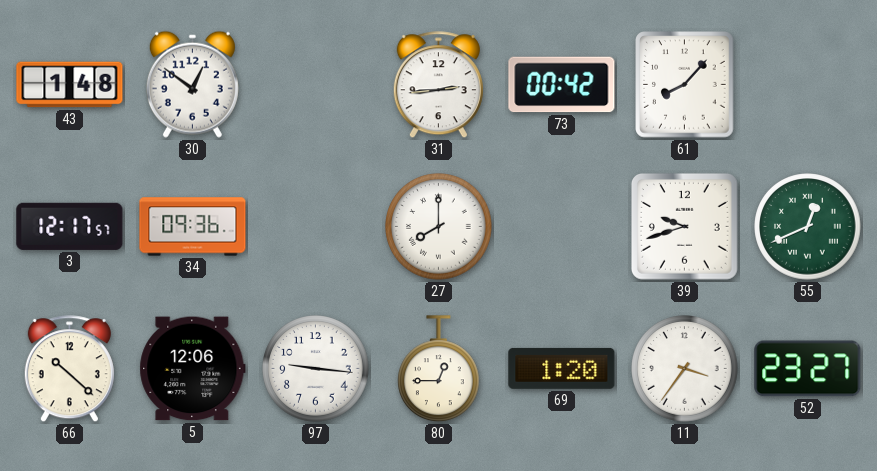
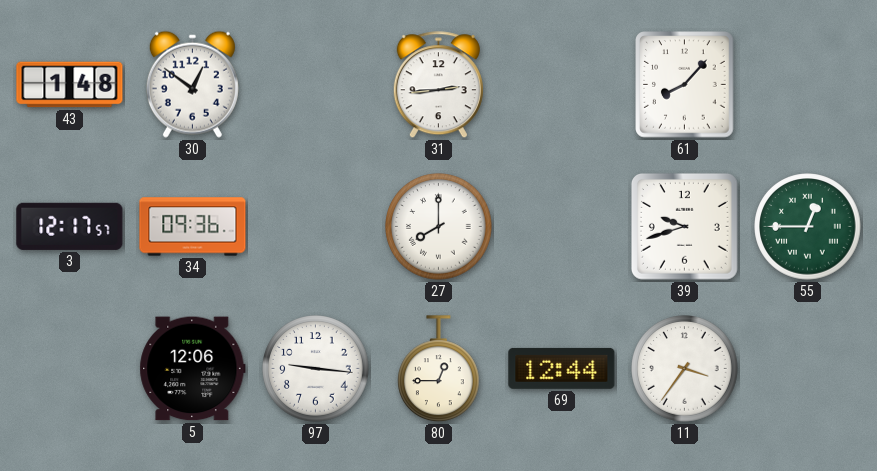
73: 00:42 -> none
55: 12:41 -> 12:45
66: 10:22 -> none
69: 1:20 -> 12:44
52: 23:27 -> none
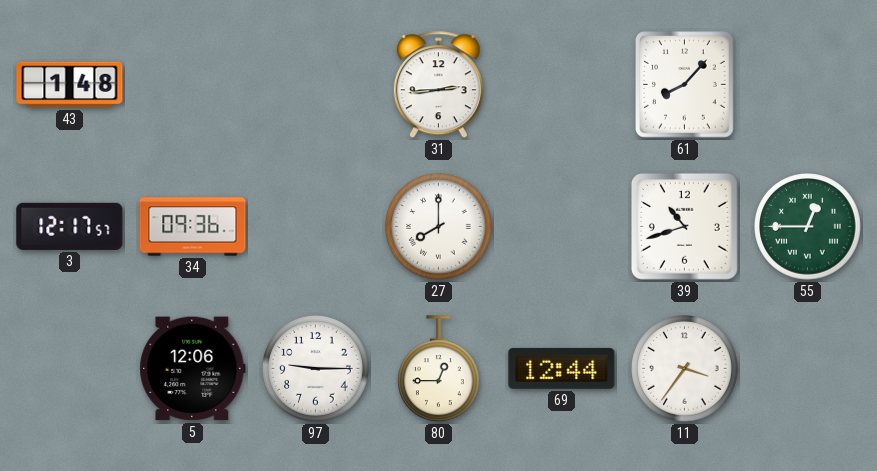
30: 12:51 -> none
39: 9:42 -> 10:42
97: 9:16 -> 9:15
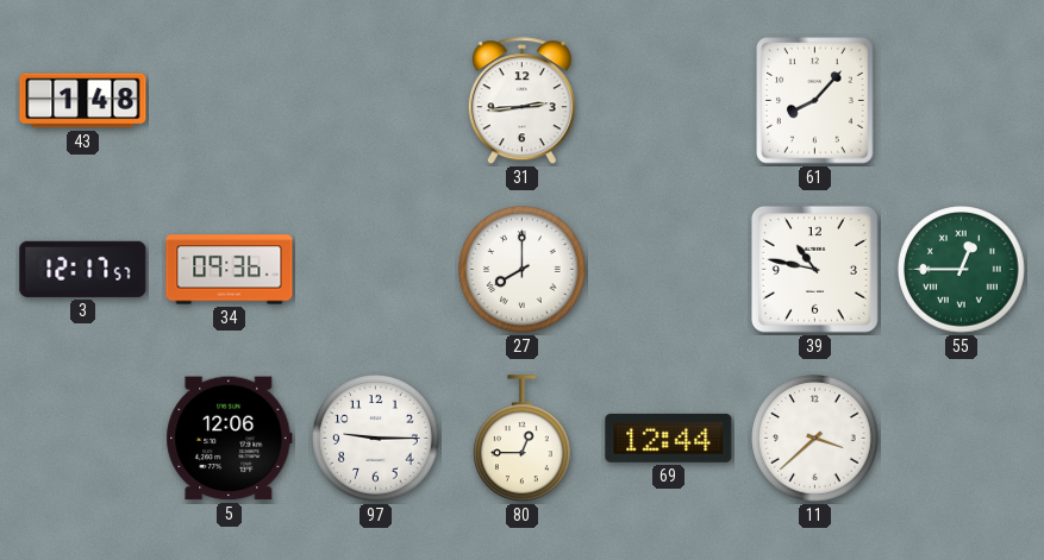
39: 10:42 -> 10:47
11: 3:36 -> 3:38
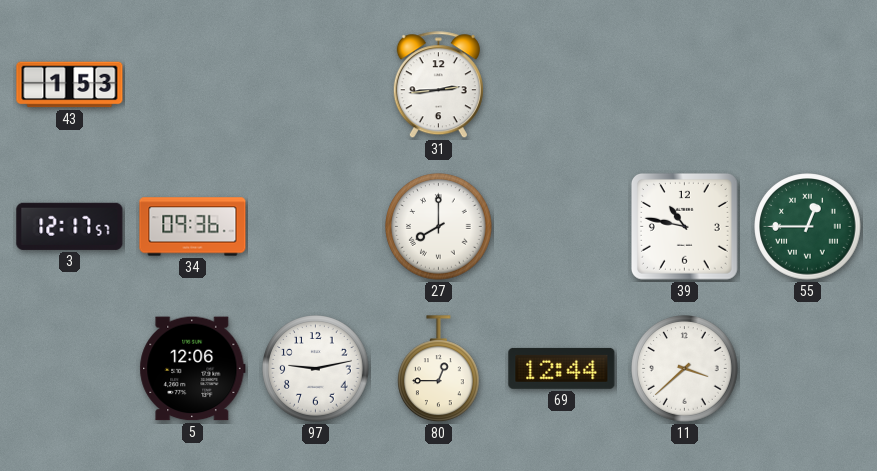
43: 1:48 -> 1:53
61: 8:07 -> none
97: 9:15 -> 9:13
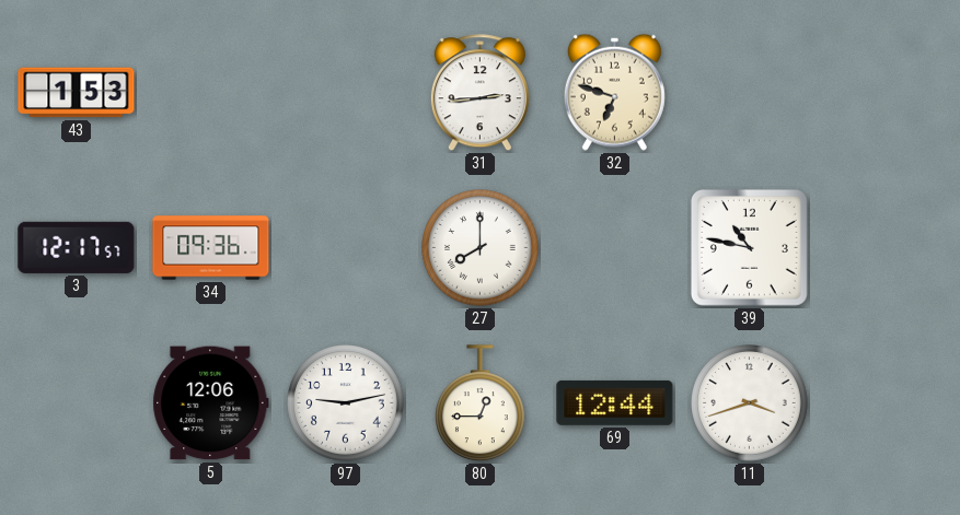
32: none -> 6:48
55: 12:45 -> none
11: 3:38 -> 3:42
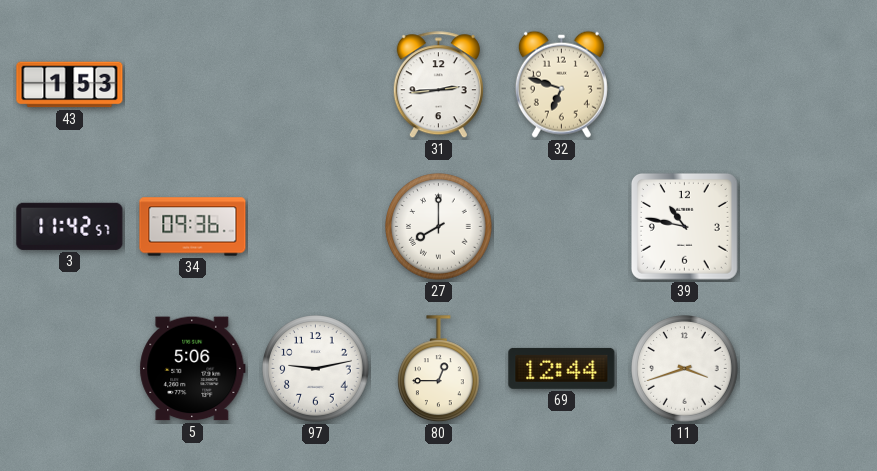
3: 12:17 -> 11:42
5: 12:06 -> 5:06
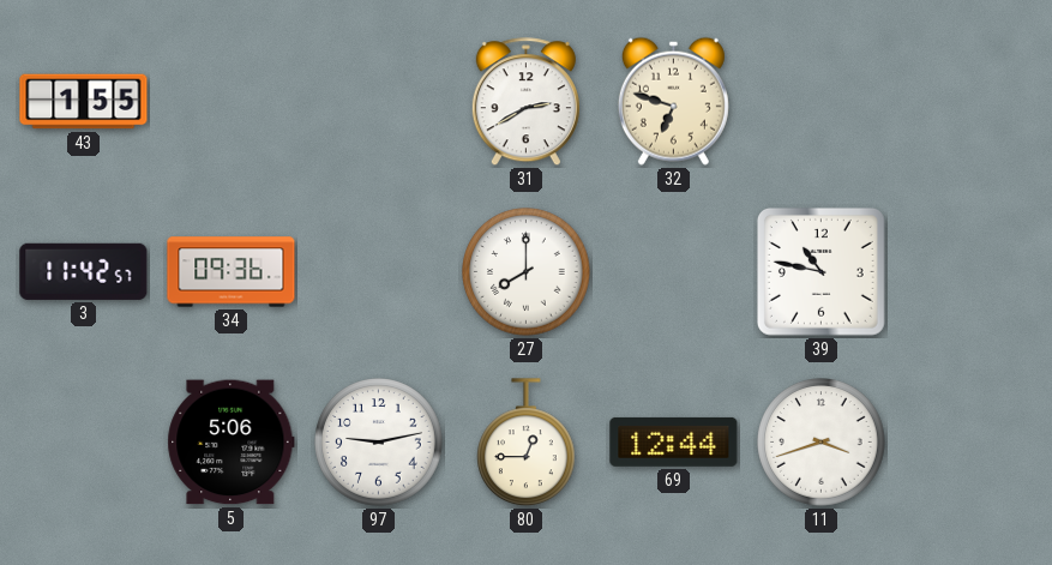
43: 1:53 -> 1:55
31: 2:44 -> 2:40
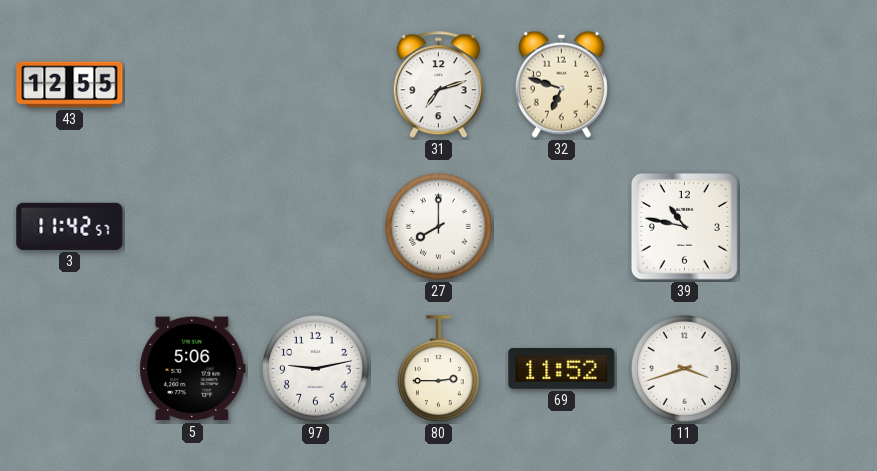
43: 1:55 -> 12:55
31: 2:40 -> 7:12
34: 09:36 -> none
80: 12:45 -> 2:45
69: 12:44 -> 11:52
